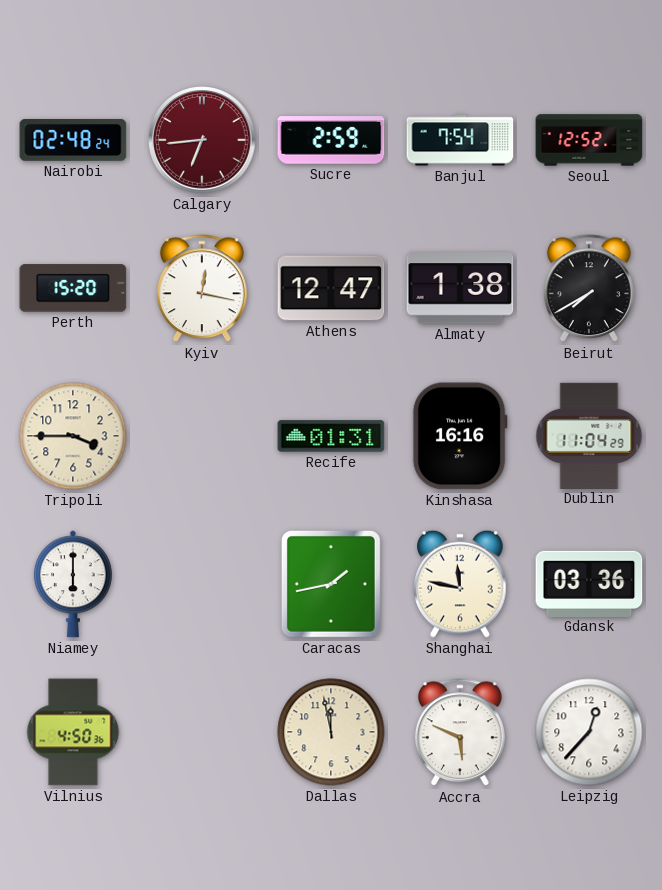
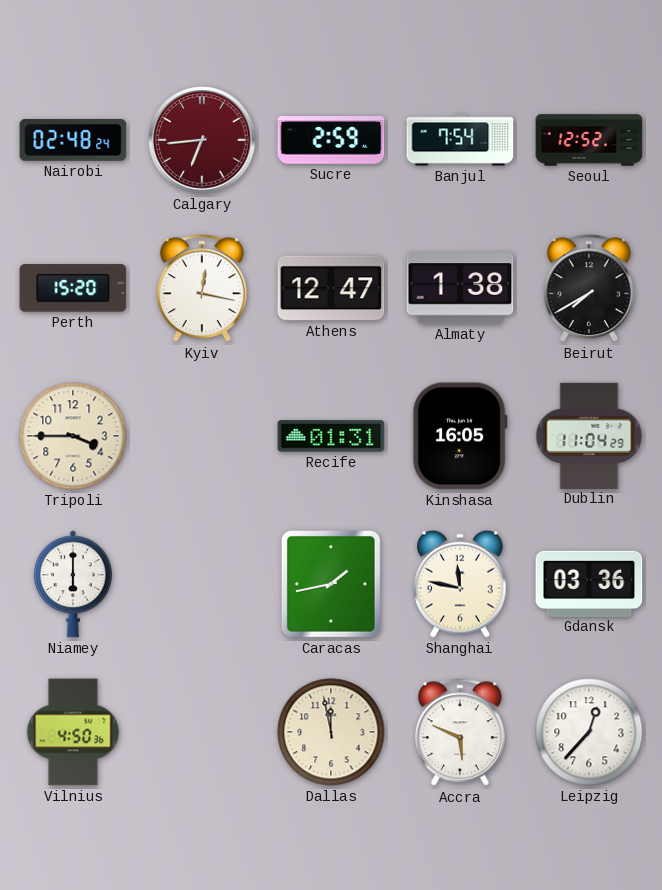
Kinshasa: 16:16 -> 16:05
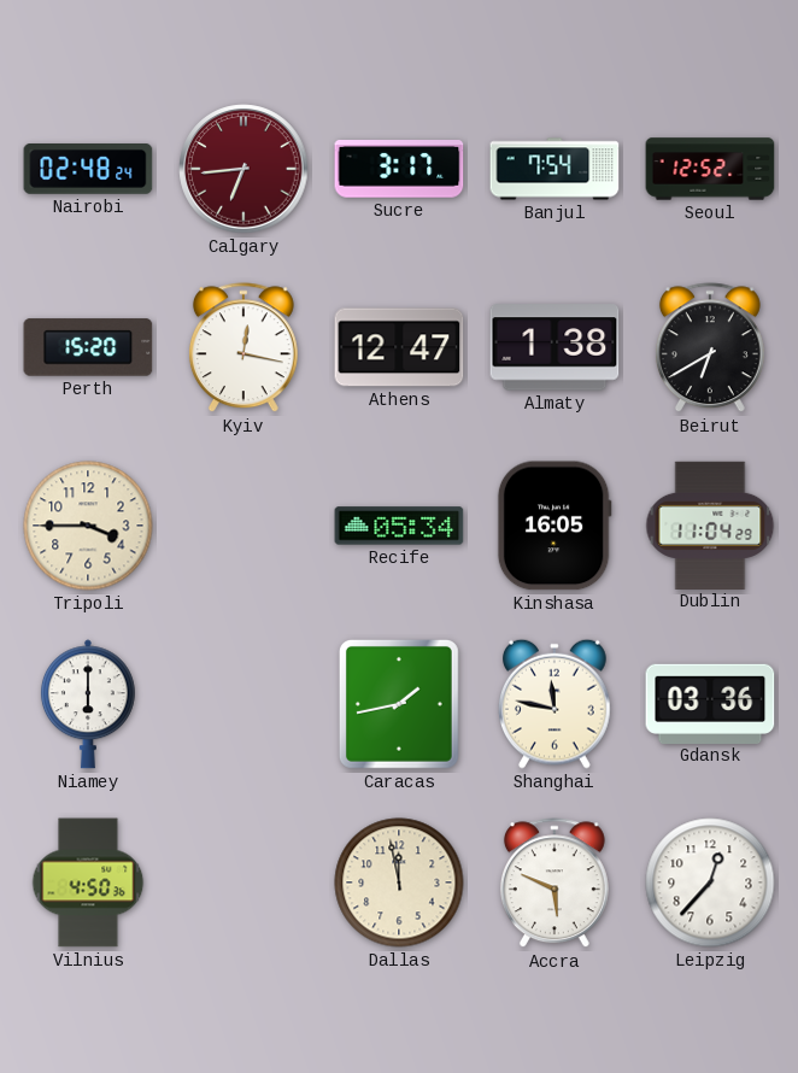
Sucre: 2:59 -> 3:17
Beirut: 7:40 -> 6:40
Recife: 01:31 -> 05:34
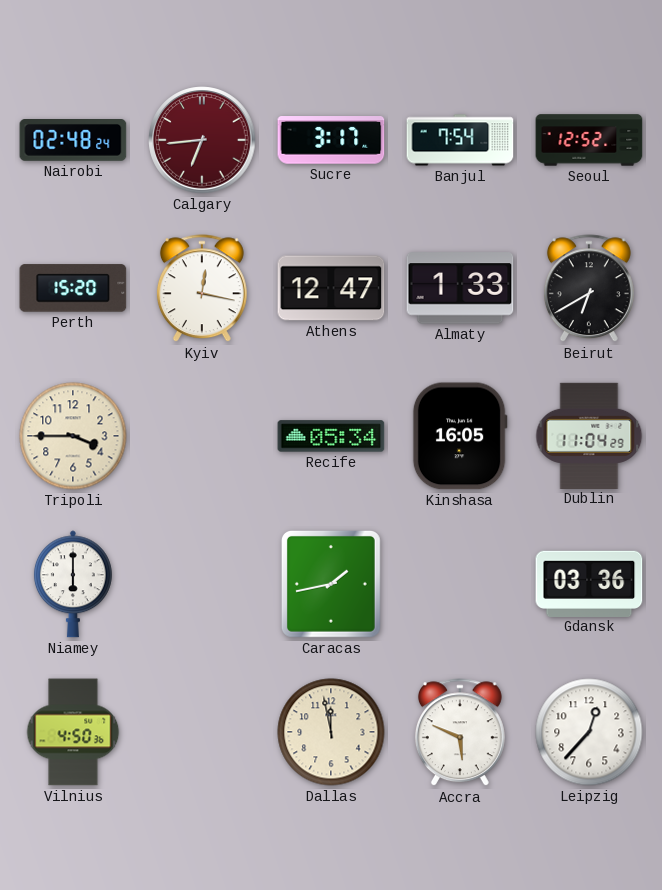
Almaty: 1:38 -> 1:33
Shanghai: 11:47 -> none
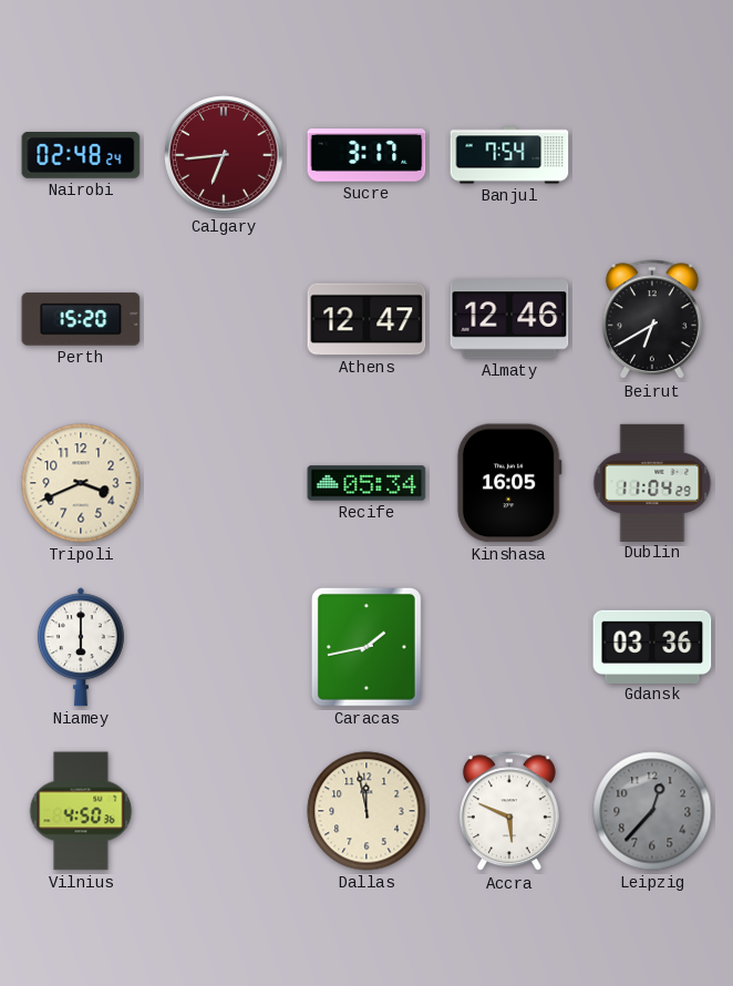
Seoul: 12:52 -> none
Kyiv: 12:17 -> none
Almaty: 1:33 -> 12:46
Tripoli: 3:45 -> 3:41
Leipzig dial: white -> grey
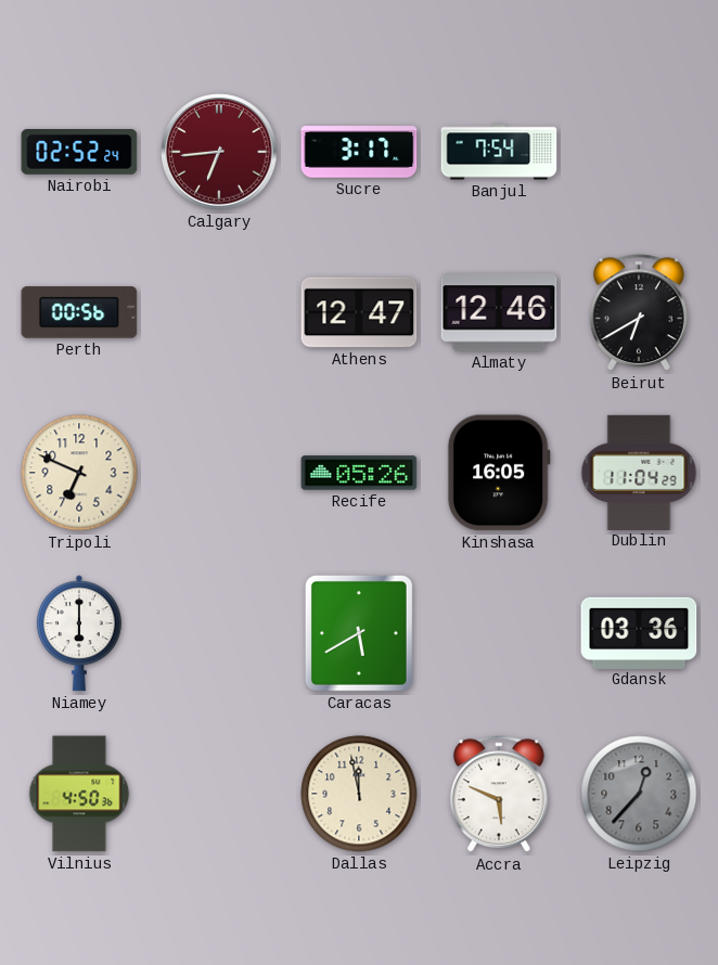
Nairobi: 02:48 -> 02:52
Perth: 15:20 -> 00:56
Tripoli: 3:41 -> 6:49
Recife: 05:34 -> 05:26
Caracas: 1:43 -> 5:40
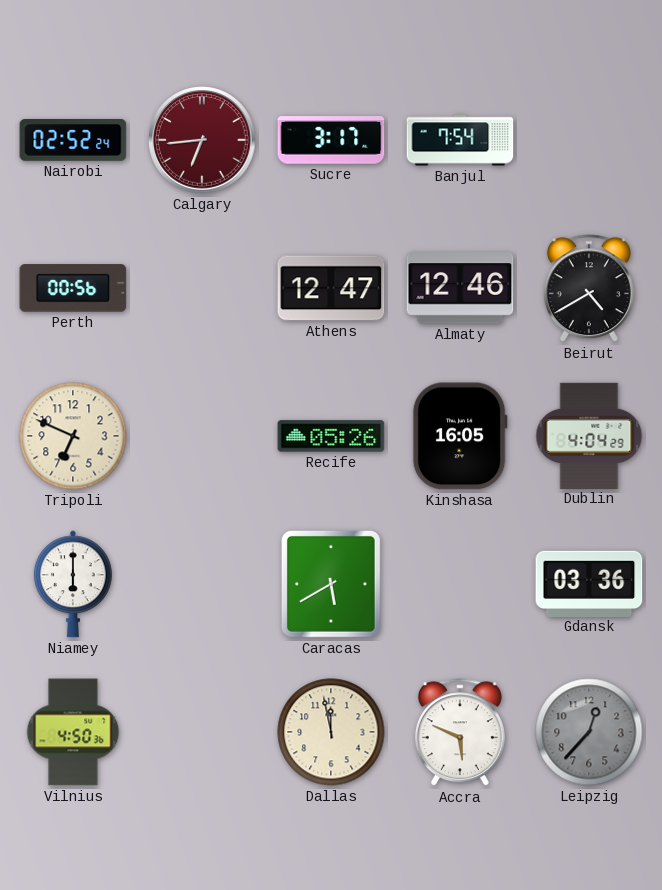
Beirut: 6:40 -> 4:40
Dublin: 11:04 -> 4:04
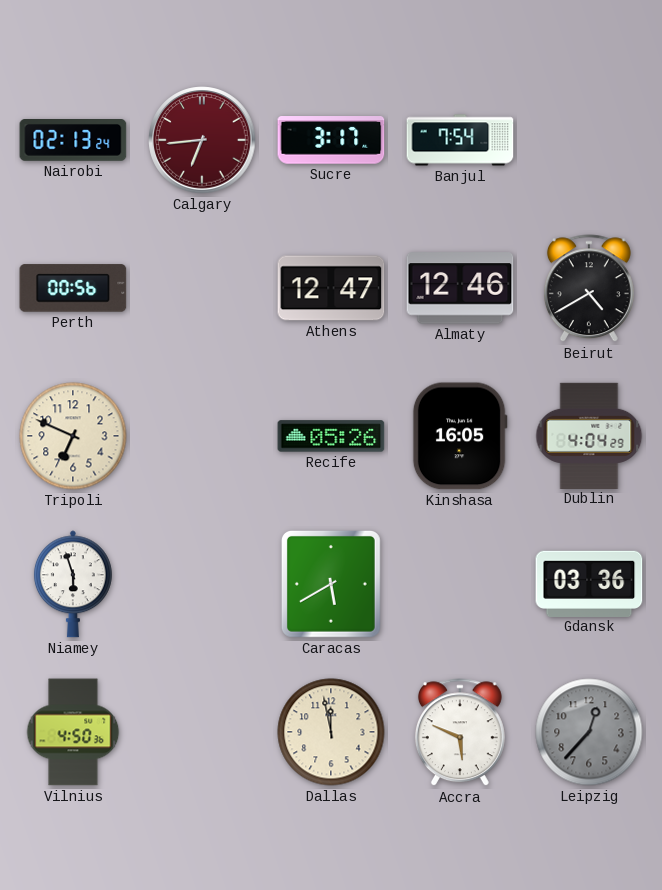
Nairobi: 02:52 -> 02:13
Niamey: 6:00 -> 5:57
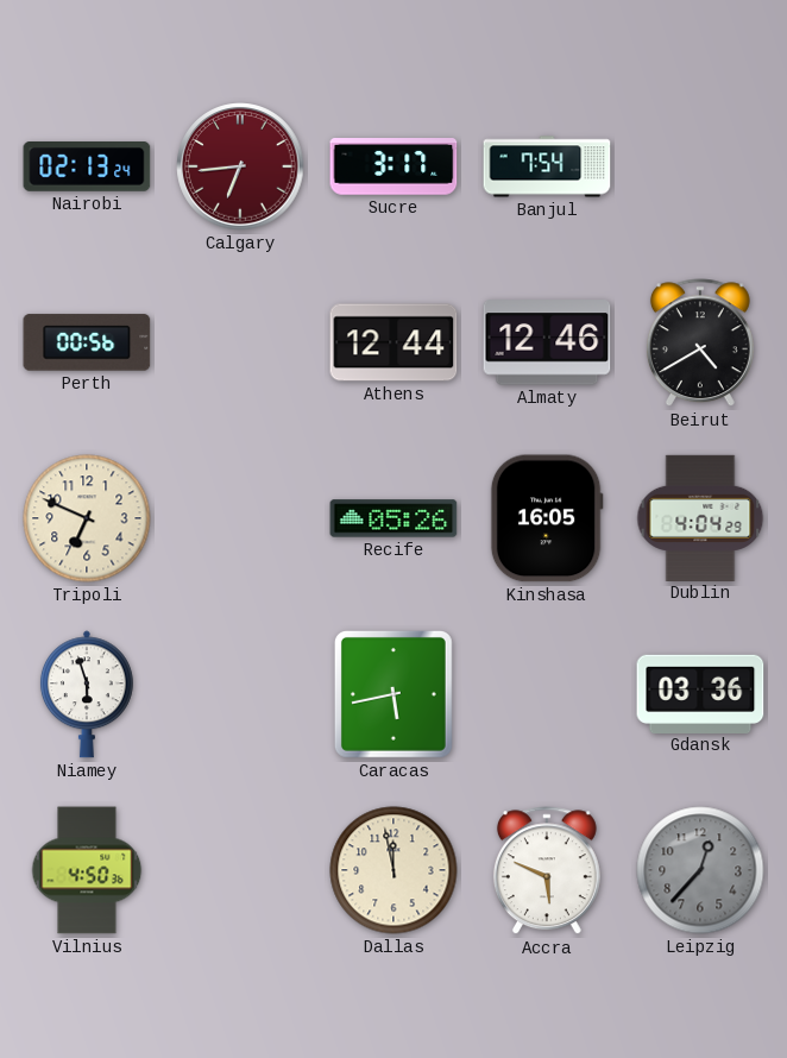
Athens: 12:47 -> 12:44
Caracas: 5:40 -> 5:43
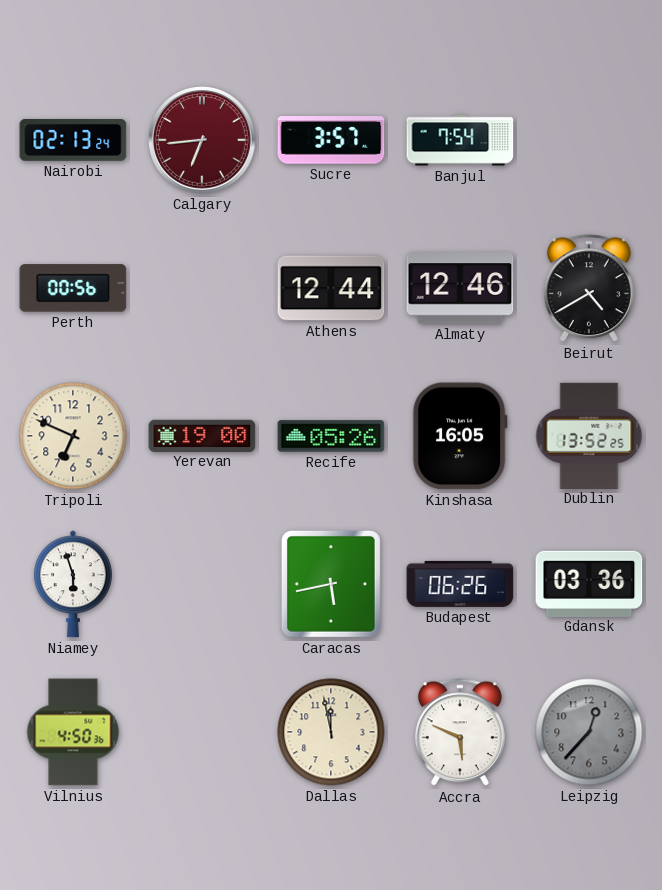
Sucre: 3:17 -> 3:57
Yerevan: none -> 19:00
Dublin: 4:04 -> 13:52
Budapest: none -> 06:26
